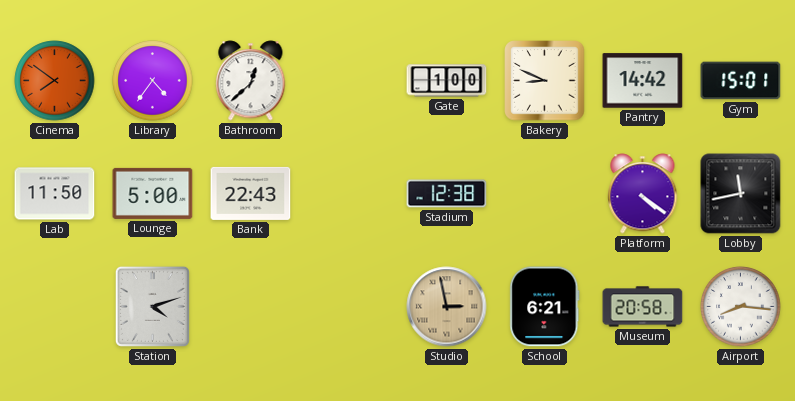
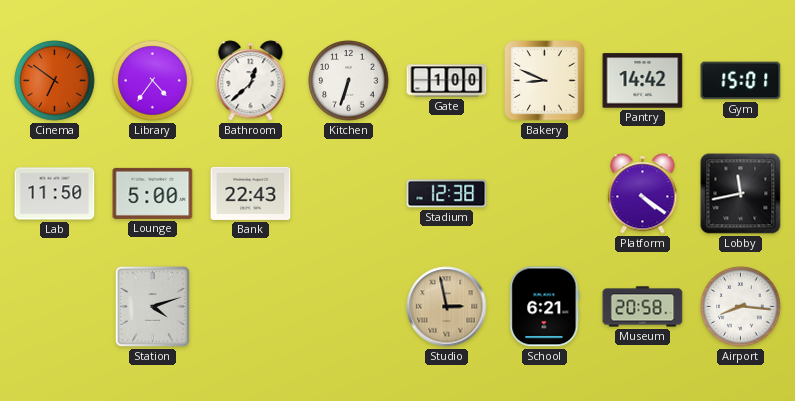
Cinema: 7:51 -> 6:51
Kitchen: none -> 6:33
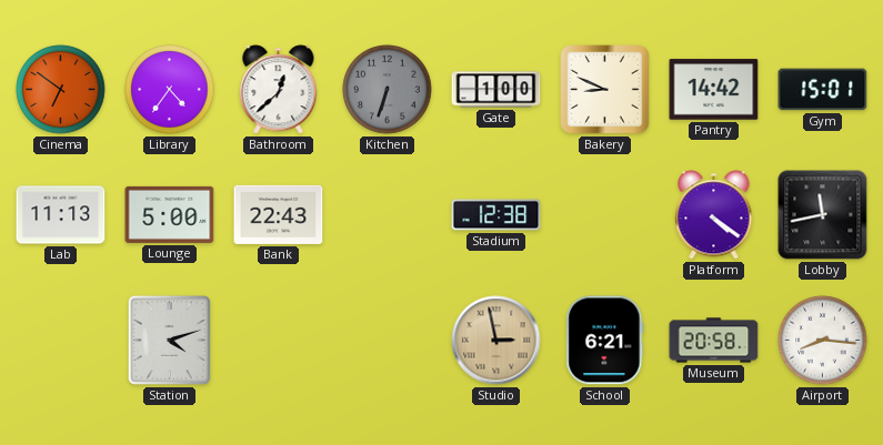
Kitchen dial: white -> grey
Lab: 11:50 -> 11:13
